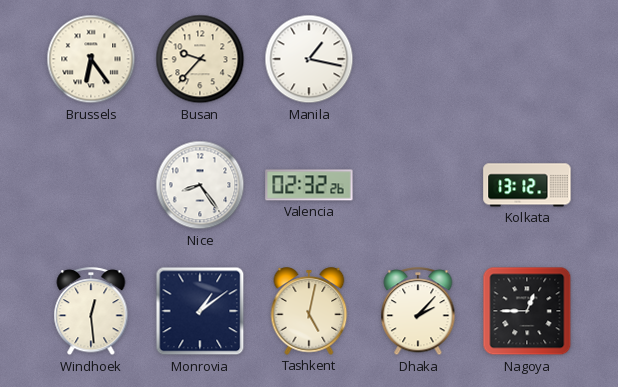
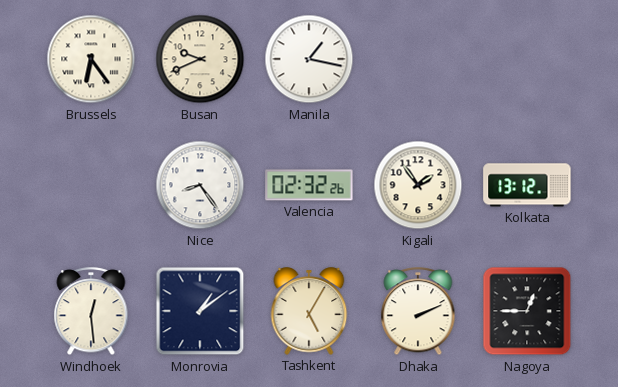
Busan: 9:37 -> 9:41
Kigali: none -> 1:54
Tashkent: 5:02 -> 5:05
Dhaka: 2:07 -> 2:11
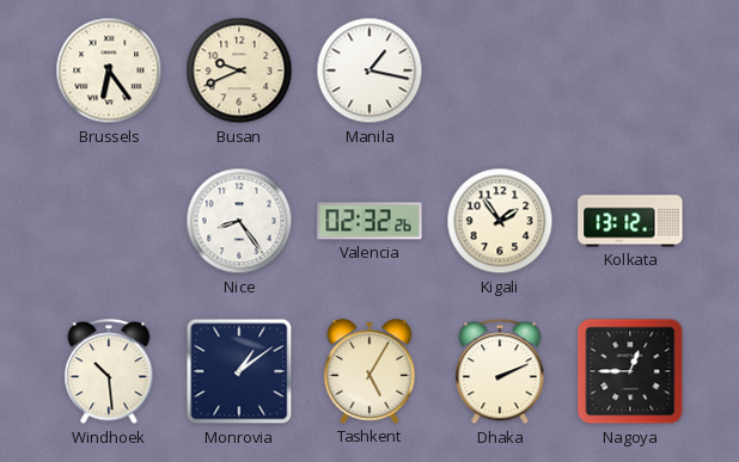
Windhoek: 12:29 -> 10:29
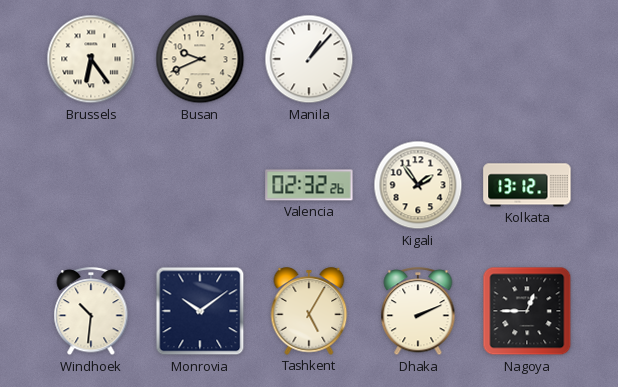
Manila: 1:17 -> 1:07
Nice: 8:24 -> none
Windhoek: 10:29 -> 10:31
Monrovia: 1:09 -> 10:09
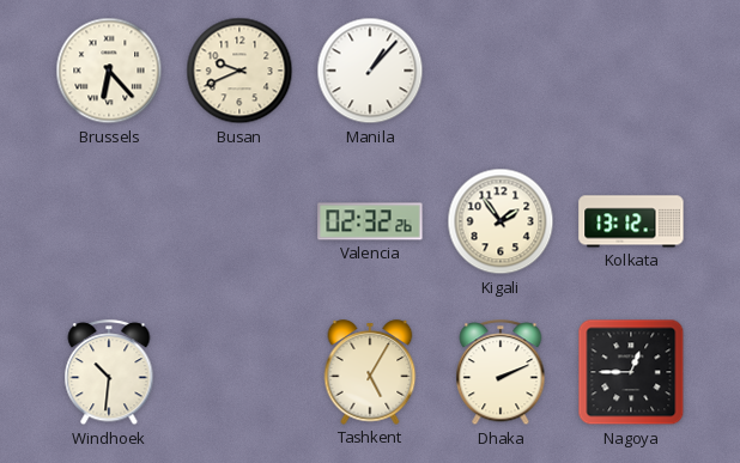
Brussels: 6:24 -> 6:23
Monrovia: 10:09 -> none
